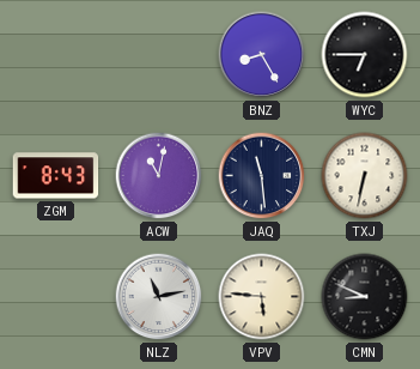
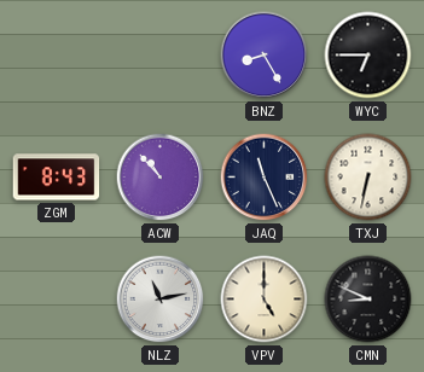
ACW: 11:02 -> 10:53
JAQ: 11:29 -> 11:26
VPV: 5:46 -> 5:00
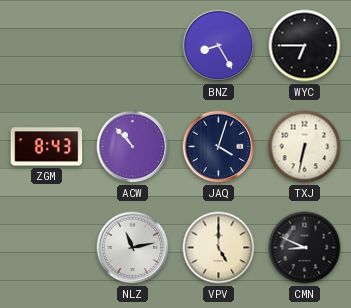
JAQ: 11:26 -> 4:03
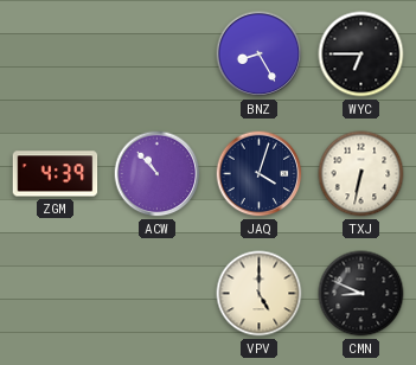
ZGM: 8:43 -> 4:39
NLZ: 11:13 -> none
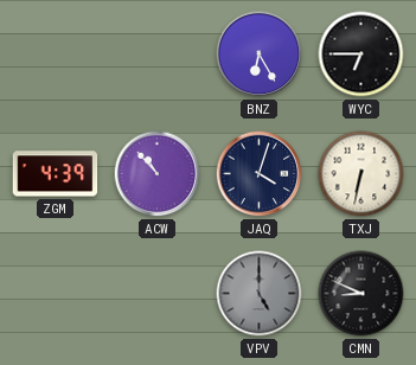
BNZ: 8:25 -> 6:25
VPV dial: cream -> grey
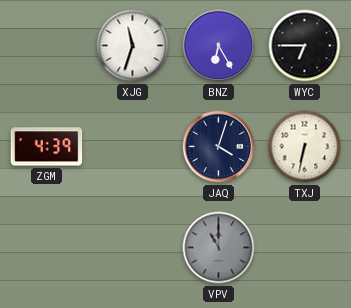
XJG: none -> 11:33
ACW: 10:53 -> none
VPV: 5:00 -> 11:00
CMN: 8:49 -> none
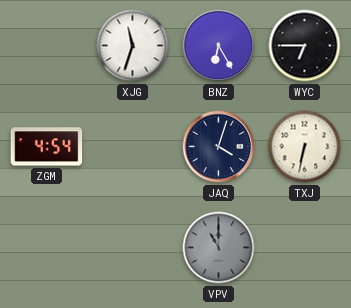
ZGM: 4:39 -> 4:54
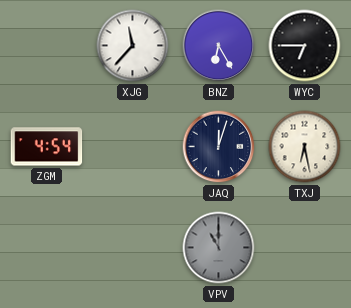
XJG: 11:33 -> 11:37
JAQ: 4:03 -> 12:03
TXJ: 6:32 -> 6:28
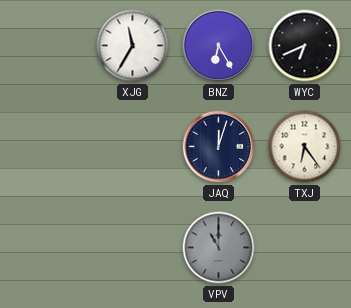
XJG: 11:37 -> 11:35
WYC: 6:45 -> 6:41
ZGM: 4:54 -> none
TXJ: 6:28 -> 6:24
